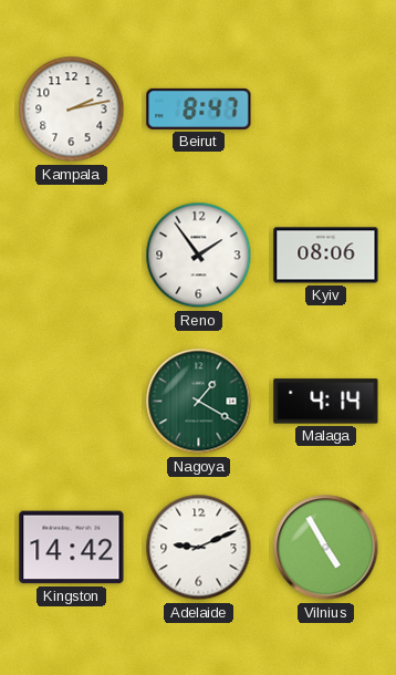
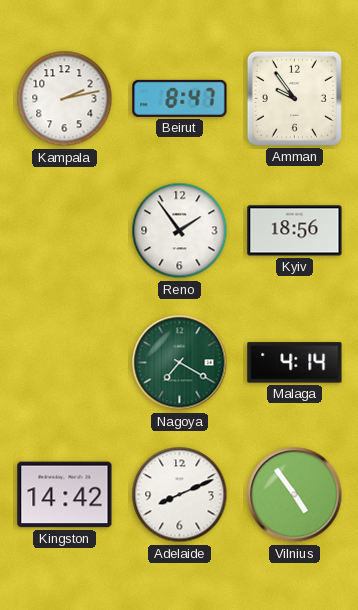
Amman: none -> 9:54
Kyiv: 08:06 -> 18:56
Nagoya: 1:20 -> 7:20
Adelaide: 9:11 -> 8:11
Vilnius: 4:55 -> 4:54
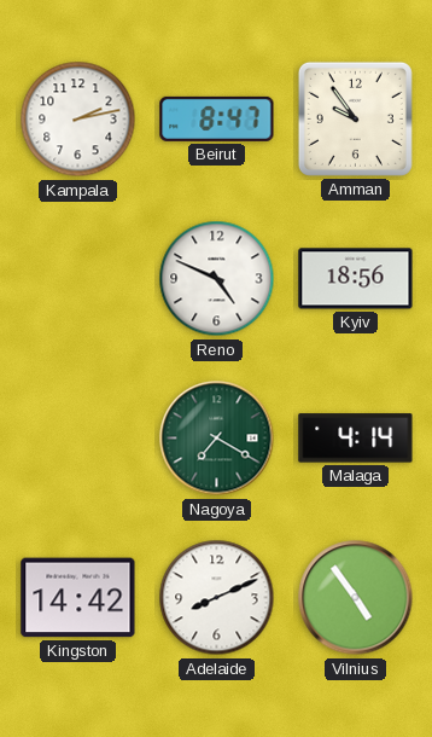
Reno: 1:54 -> 4:49
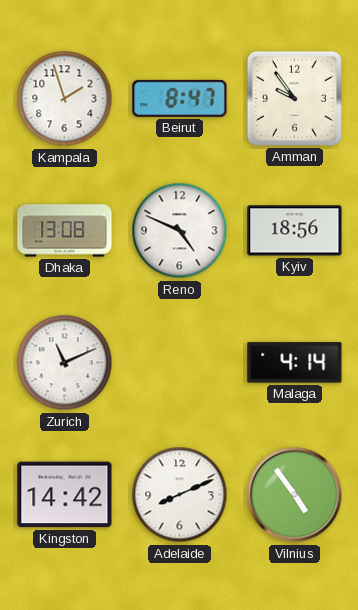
Kampala: 2:13 -> 1:57
Dhaka: none -> 13:08
Zurich: none -> 11:11
Nagoya: 7:20 -> none
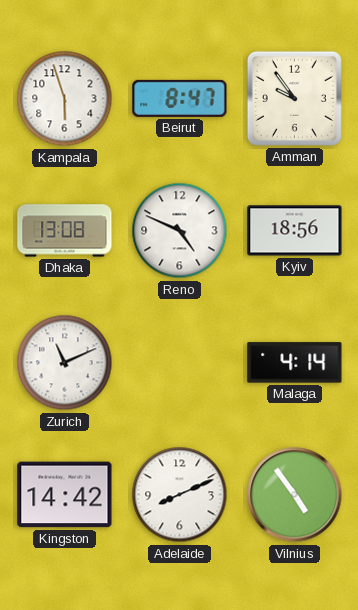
Kampala: 1:57 -> 5:57
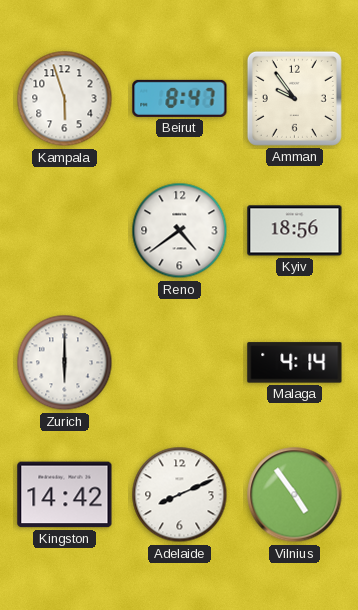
Dhaka: 13:08 -> none
Reno: 4:49 -> 4:39
Zurich: 11:11 -> 6:00
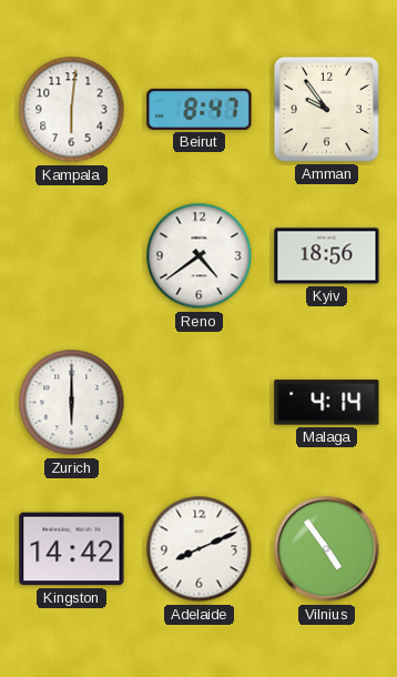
Kampala: 5:57 -> 6:01
